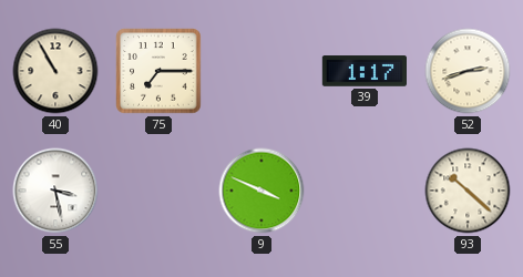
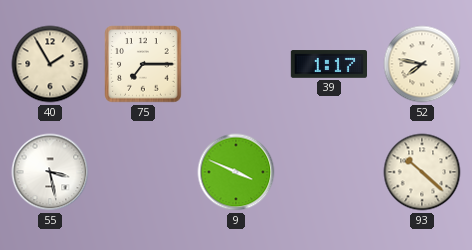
40: 10:55 -> 1:55
52: 2:42 -> 7:47
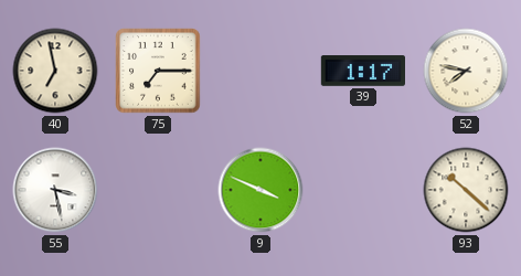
40: 1:55 -> 6:58
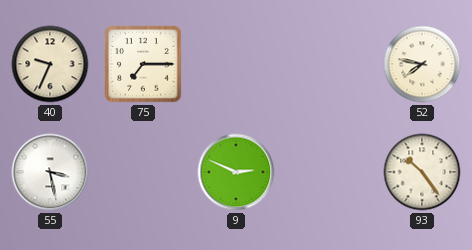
40: 6:58 -> 9:34
39: 1:17 -> none
9: 3:49 -> 2:49
93: 10:22 -> 10:24
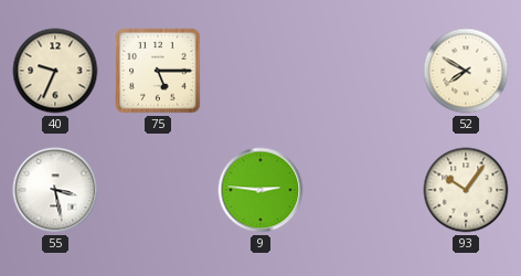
75: 7:15 -> 5:15
52: 7:47 -> 7:50
9: 2:49 -> 2:46
93: 10:24 -> 10:06
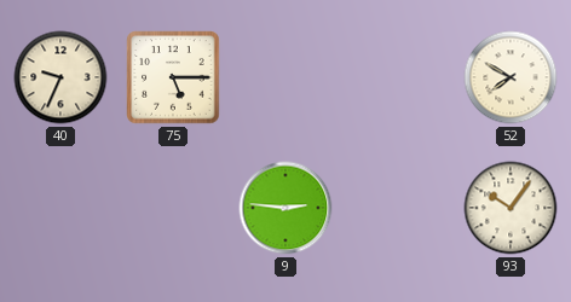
55: 3:28 -> none
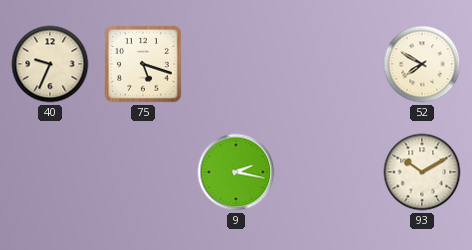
75: 5:15 -> 5:18
9: 2:46 -> 2:17
93: 10:06 -> 10:10
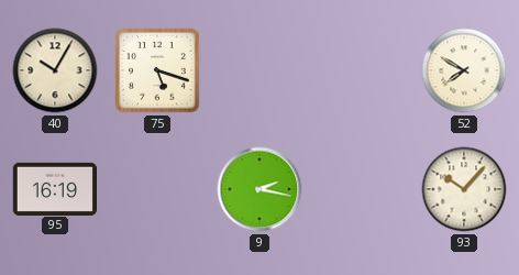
40: 9:34 -> 10:05
95: none -> 16:19
93: 10:10 -> 10:07
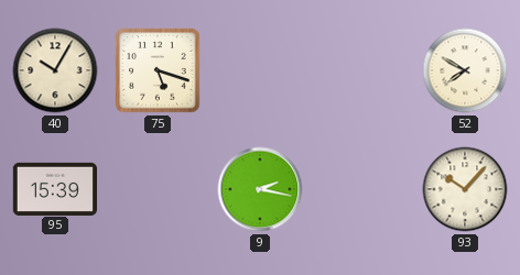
95: 16:19 -> 15:39
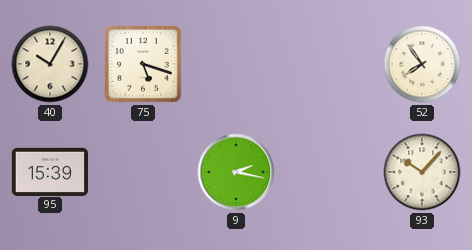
52: 7:50 -> 7:54
